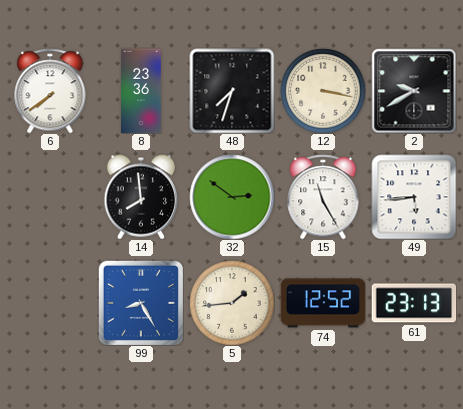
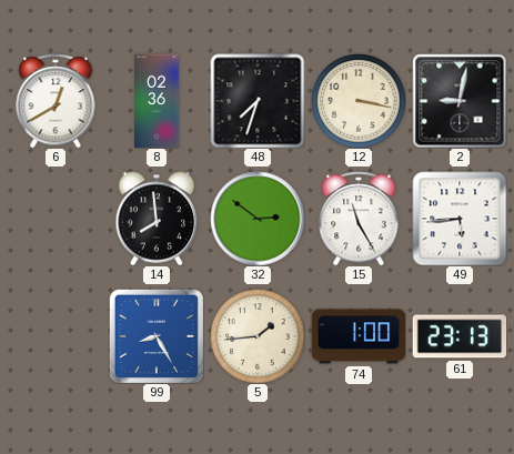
6: 7:39 -> 12:40
8: 23:36 -> 02:36
2: 9:40 -> 9:02
74: 12:52 -> 1:00
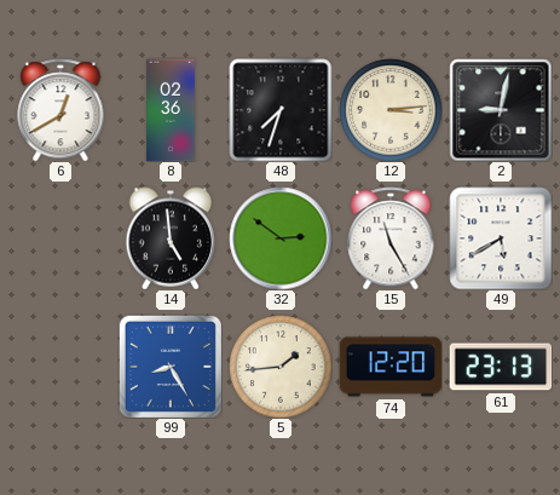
12: 3:17 -> 3:14
14: 7:59 -> 4:59
49: 5:44 -> 5:40
74: 1:00 -> 12:20
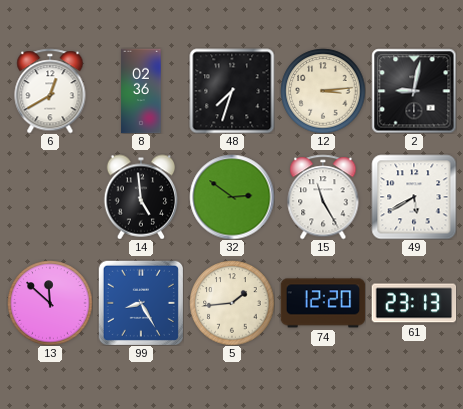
13: none -> 11:52
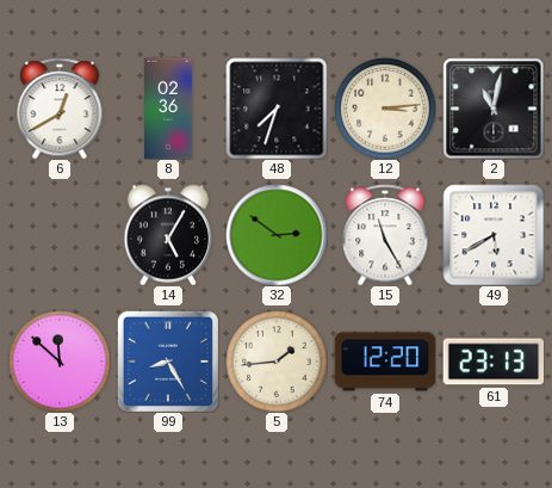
2: 9:02 -> 11:02
14: 4:59 -> 5:05
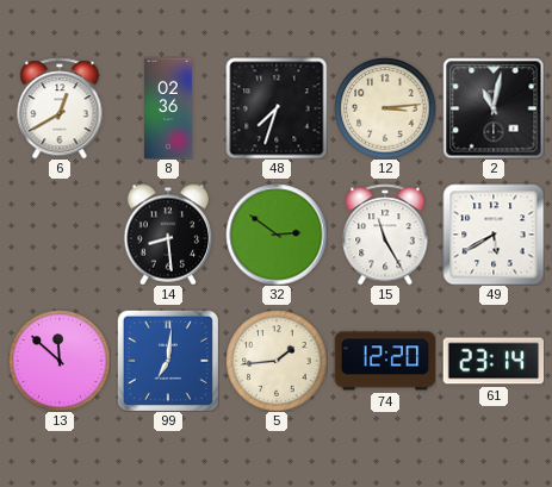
14: 5:05 -> 8:29
99: 8:25 -> 7:01
61: 23:13 -> 23:14
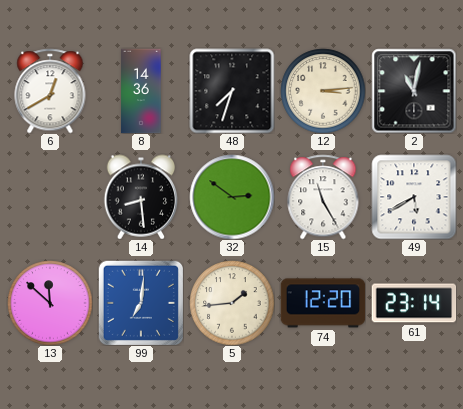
8: 02:36 -> 14:36
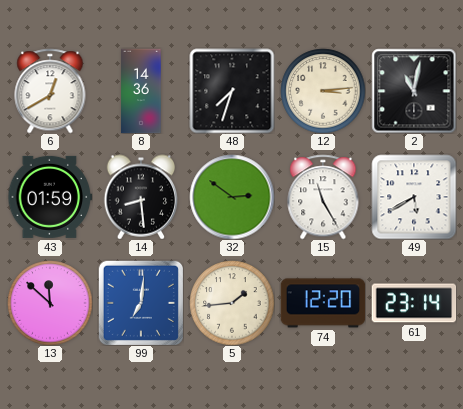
43: none -> 01:59
